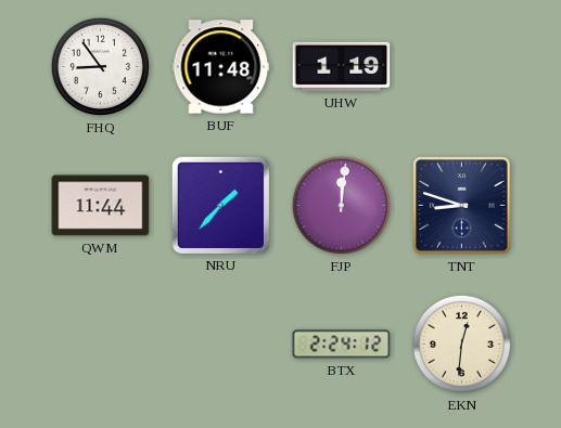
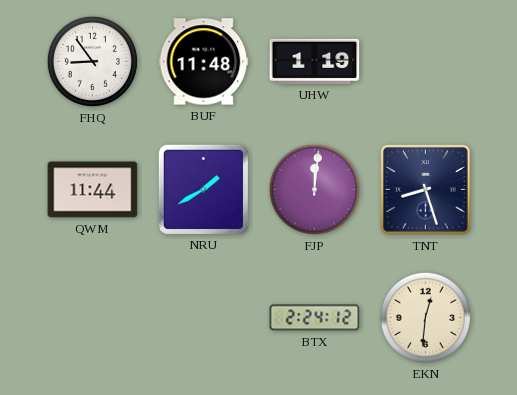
NRU: 1:37 -> 1:40
TNT: 8:48 -> 8:27
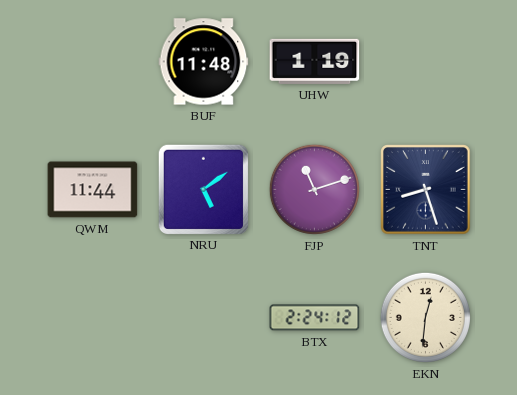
FHQ: 8:54 -> none
NRU: 1:40 -> 5:09
FJP: 12:01 -> 11:12
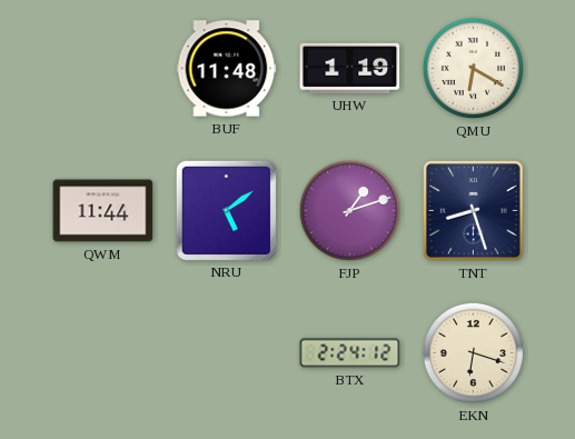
QMU: none -> 6:20
FJP: 11:12 -> 1:12
EKN: 12:31 -> 6:18
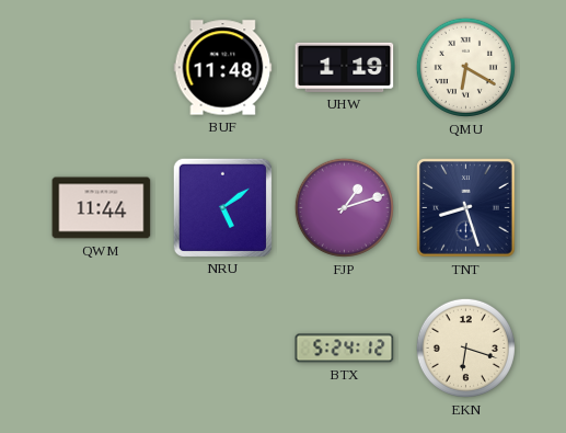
BTX: 2:24 -> 5:24
